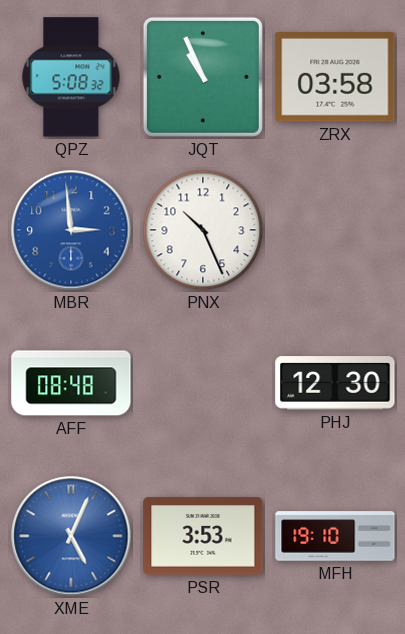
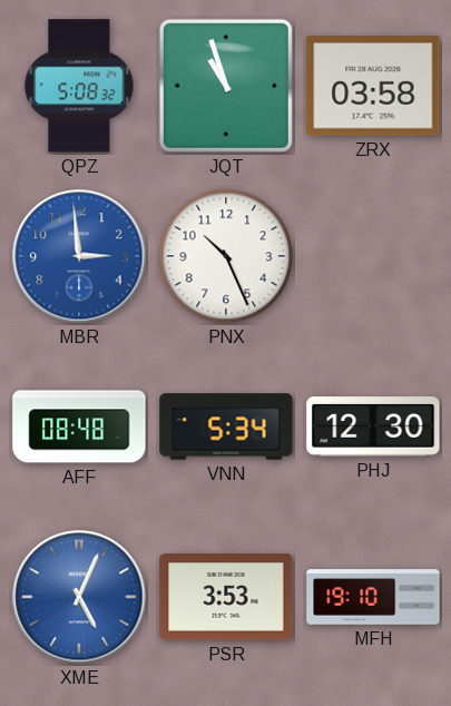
JQT: 10:56 -> 10:57
VNN: none -> 5:34
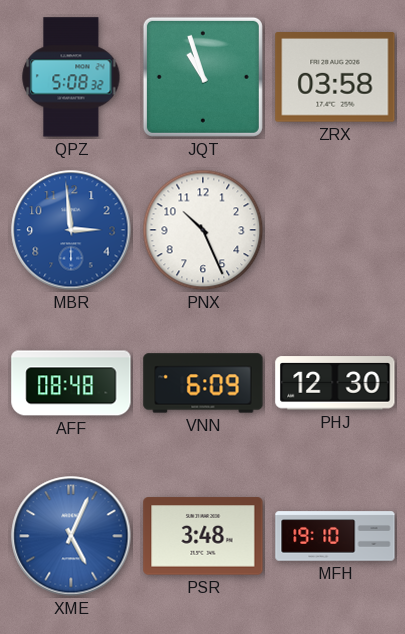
VNN: 5:34 -> 6:09
PSR: 3:53 -> 3:48
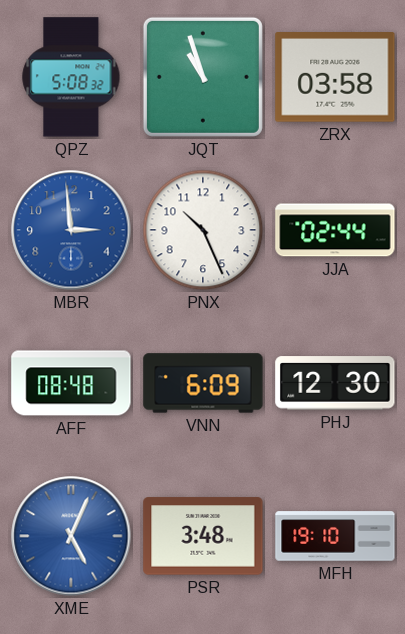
JJA: none -> 02:44
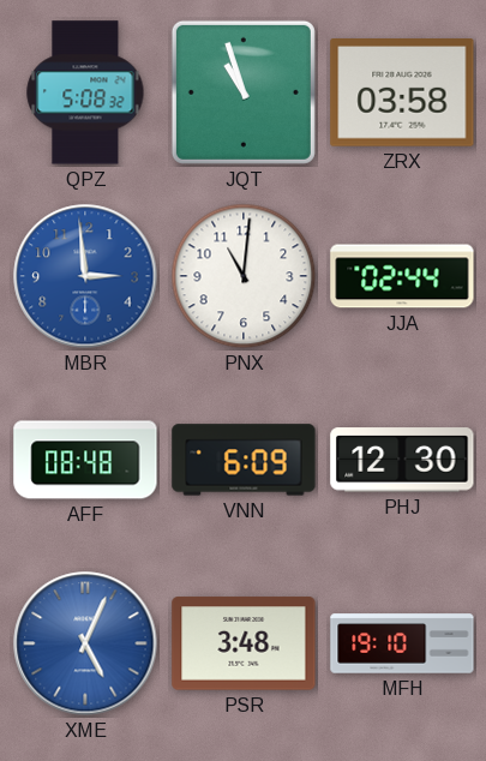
PNX: 10:26 -> 11:01
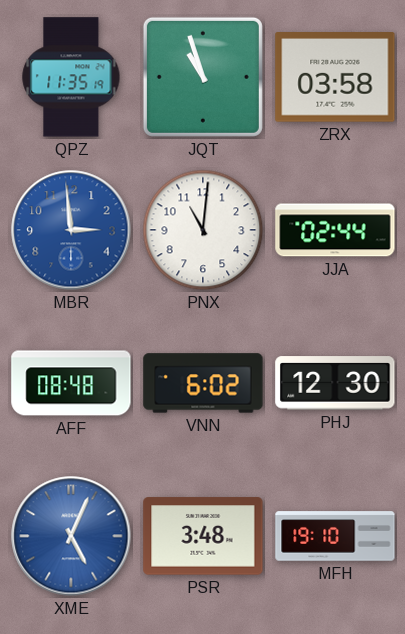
QPZ: 5:08 -> 11:35
VNN: 6:09 -> 6:02
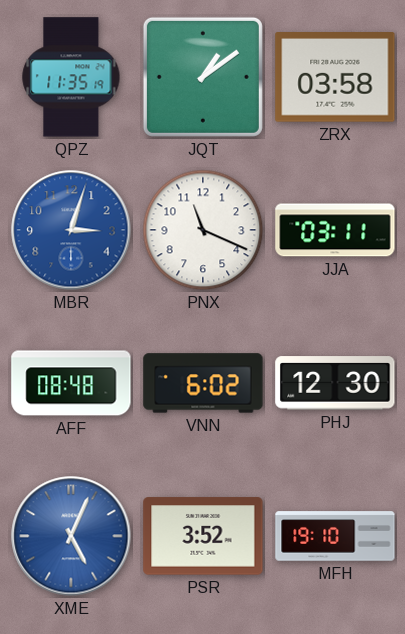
JQT: 10:57 -> 1:09
MBR: 2:59 -> 3:03
PNX: 11:01 -> 11:19
JJA: 02:44 -> 03:11
PSR: 3:48 -> 3:52
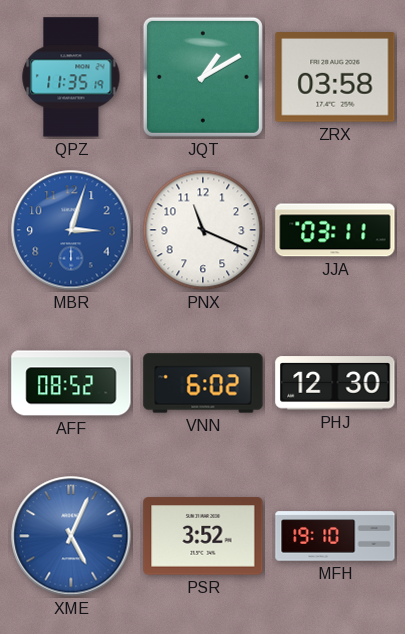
JQT: 1:09 -> 1:10
AFF: 08:48 -> 08:52
